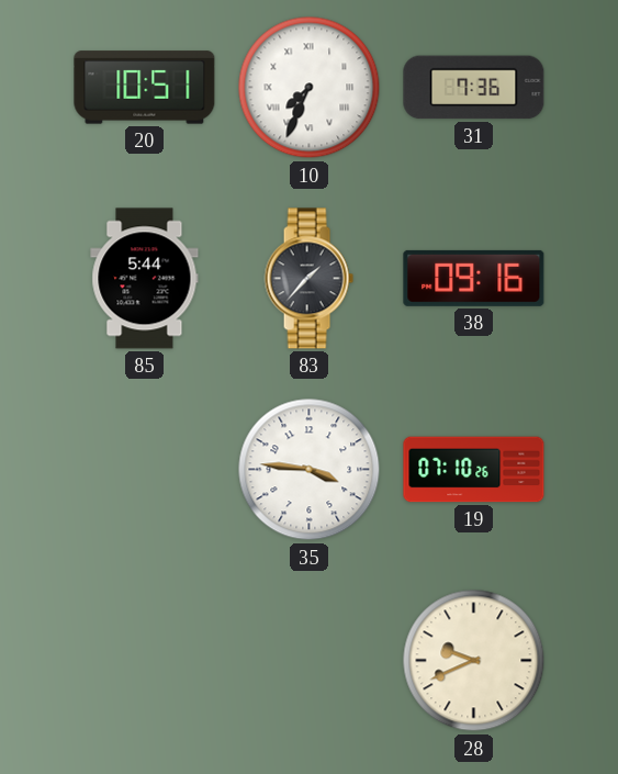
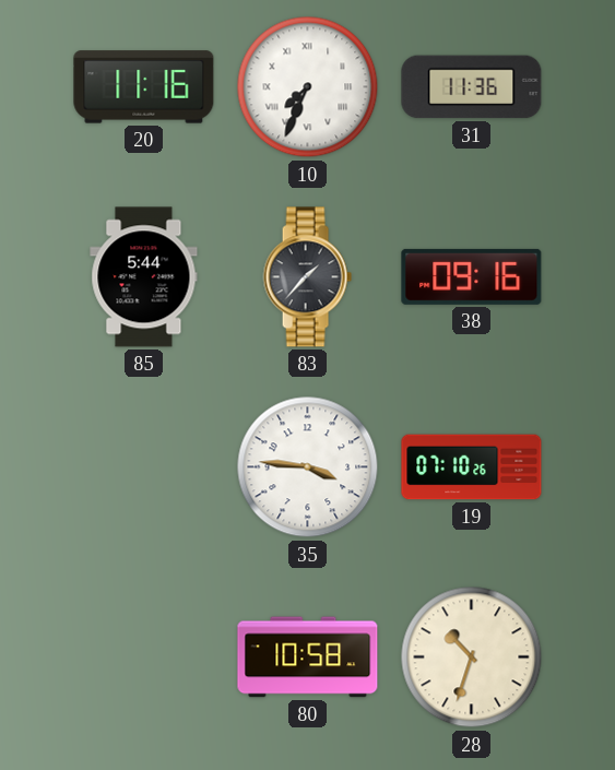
20: 10:51 -> 11:16
31: 7:36 -> 11:36
80: none -> 10:58
28: 9:41 -> 10:33
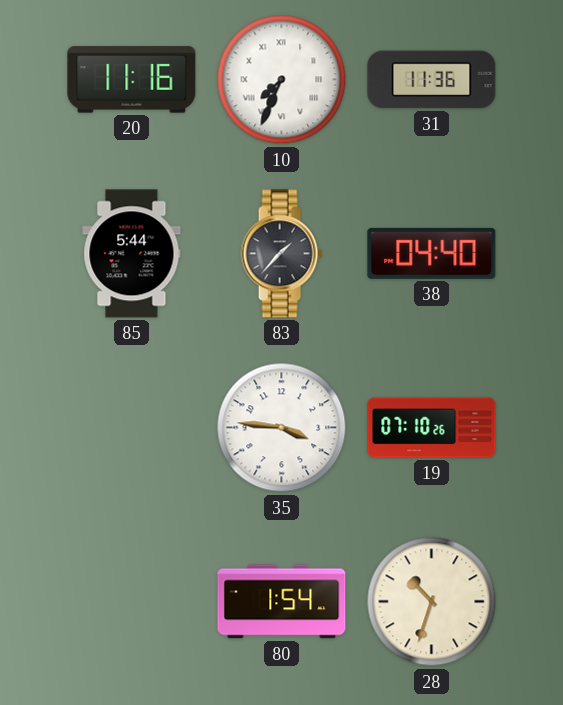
38: 09:16 -> 04:40
80: 10:58 -> 1:54
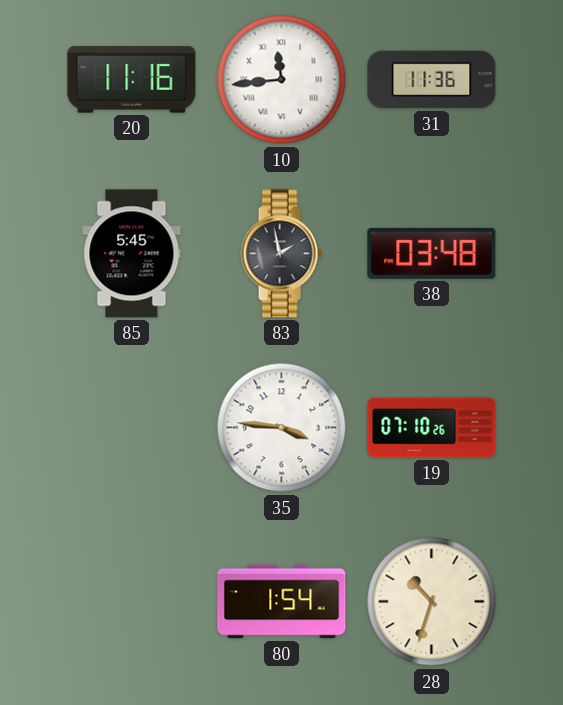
10: 7:34 -> 11:44
85: 5:44 -> 5:45
83: 1:37 -> 1:58
38: 04:40 -> 03:48
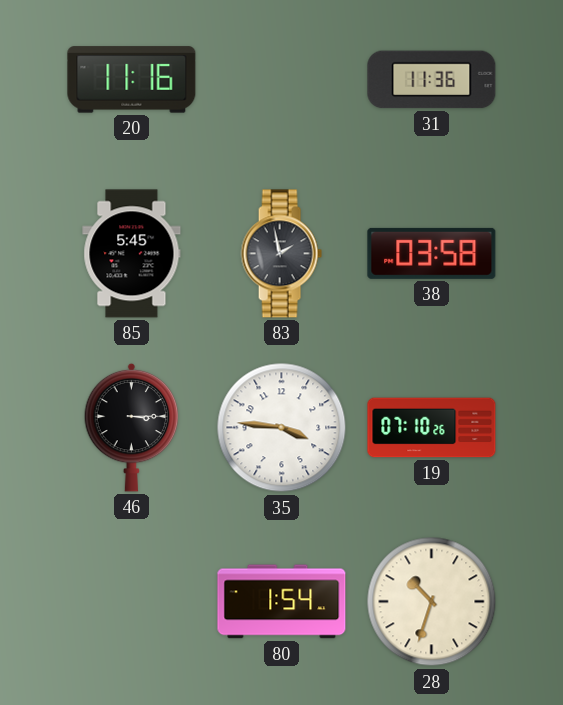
10: 11:44 -> none
38: 03:48 -> 03:58
46: none -> 3:15
